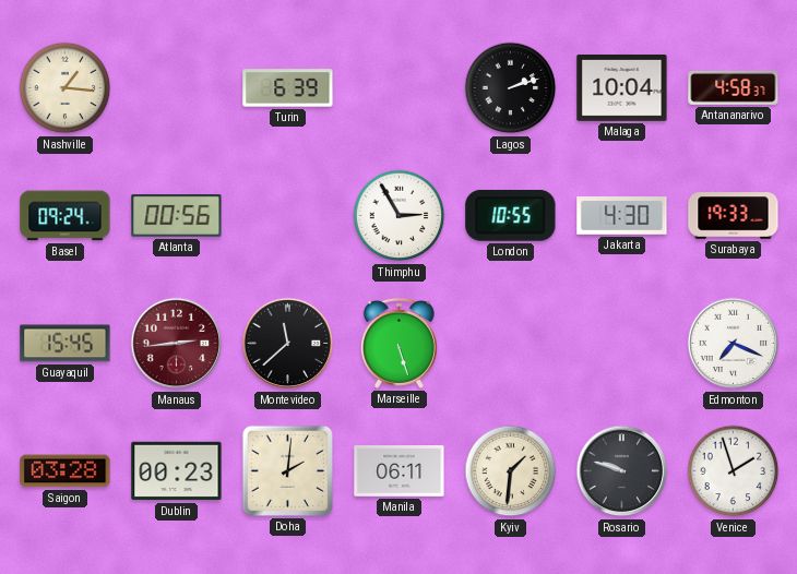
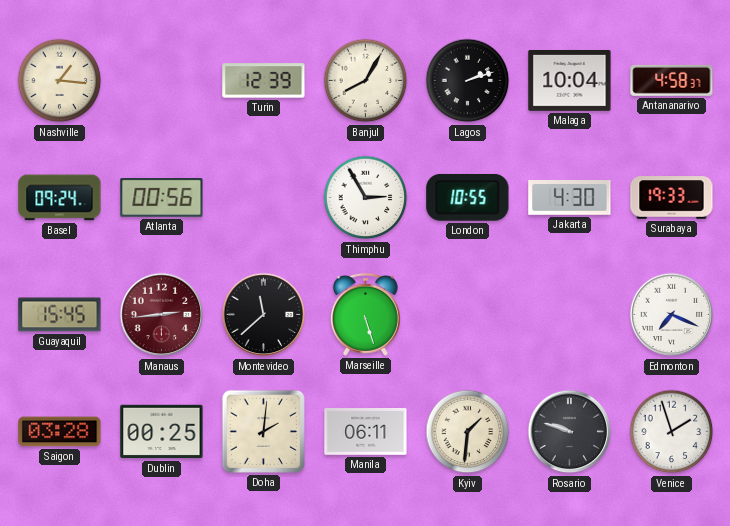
Turin: 6:39 -> 12:39
Banjul: none -> 8:05
Dublin: 00:23 -> 00:25
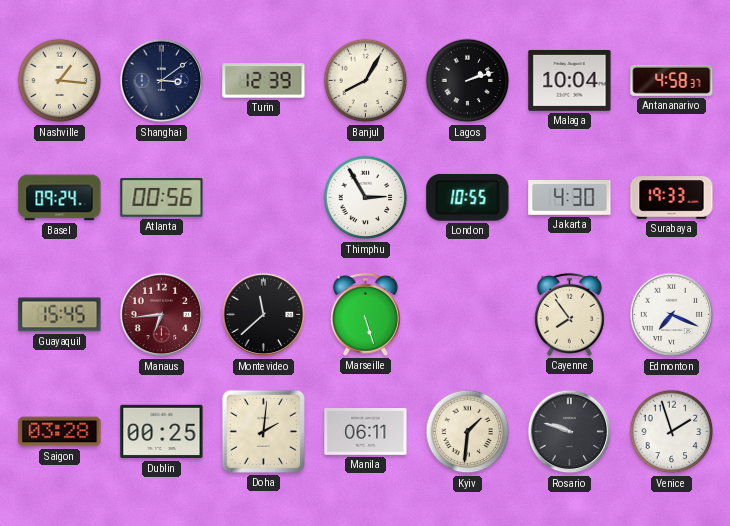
Shanghai: none -> 3:09
Manaus: 2:44 -> 6:44
Cayenne: none -> 7:54
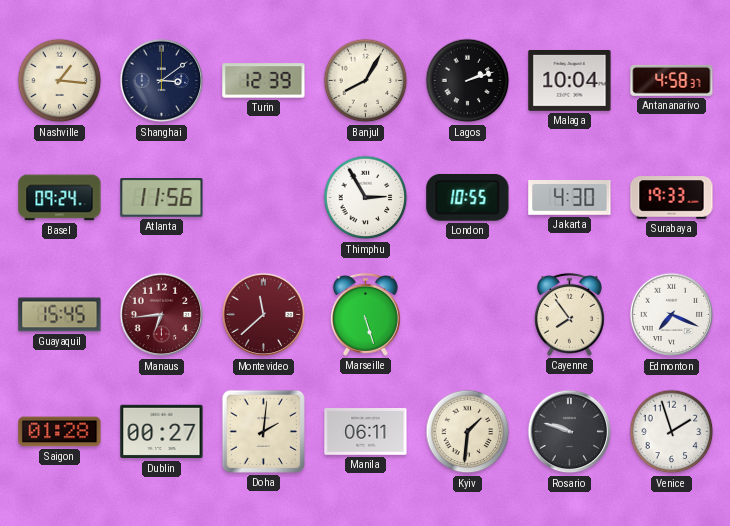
Atlanta: 00:56 -> 11:56
Montevideo dial: black -> burgundy
Saigon: 03:28 -> 01:28
Dublin: 00:25 -> 00:27
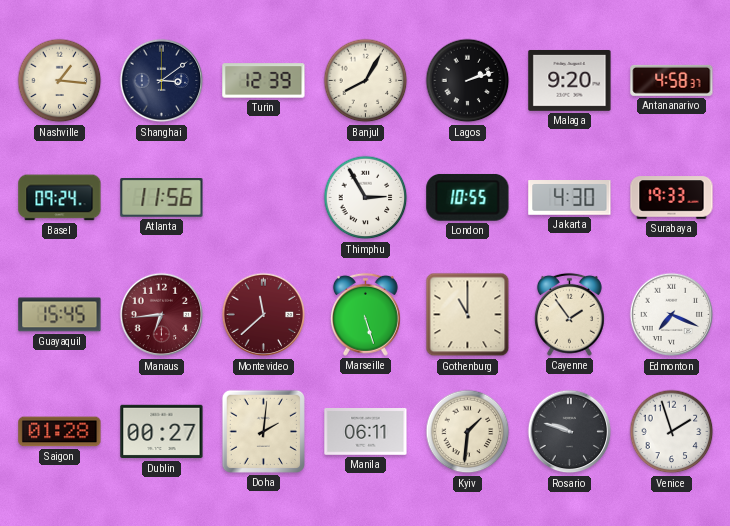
Malaga: 10:04 -> 9:20
Gothenburg: none -> 11:00
Cayenne: 7:54 -> 1:54
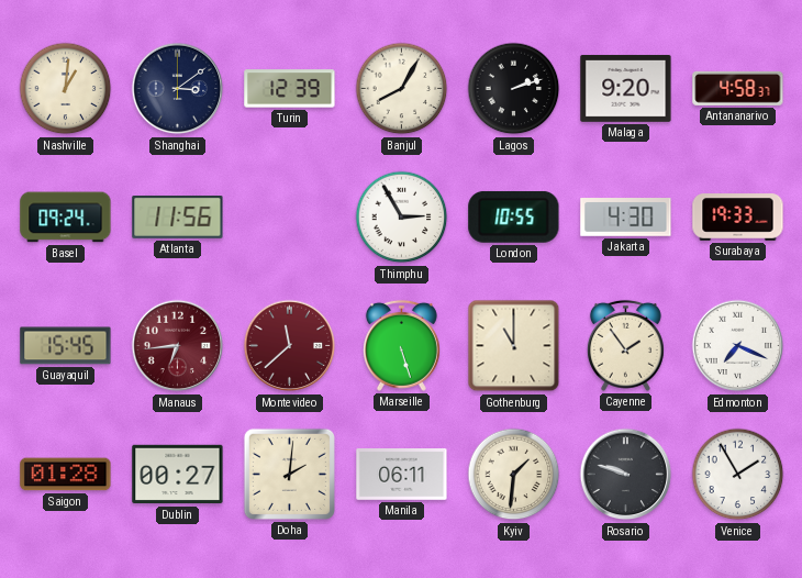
Nashville: 1:16 -> 1:01
Venice: 1:57 -> 1:55
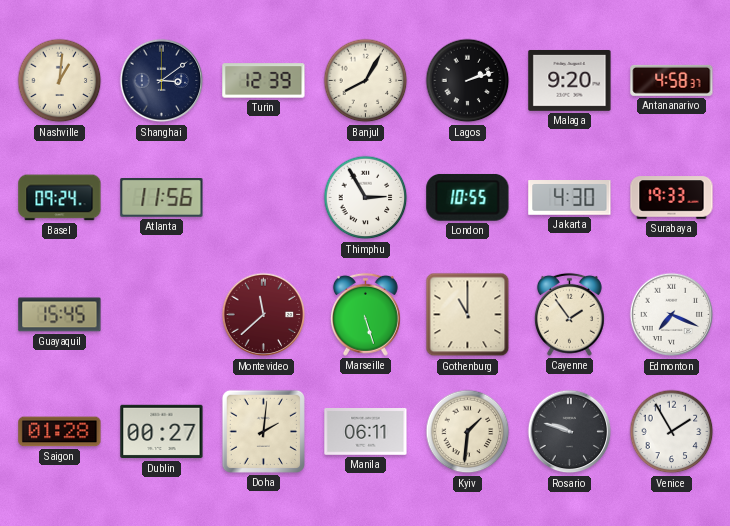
Manaus: 6:44 -> none
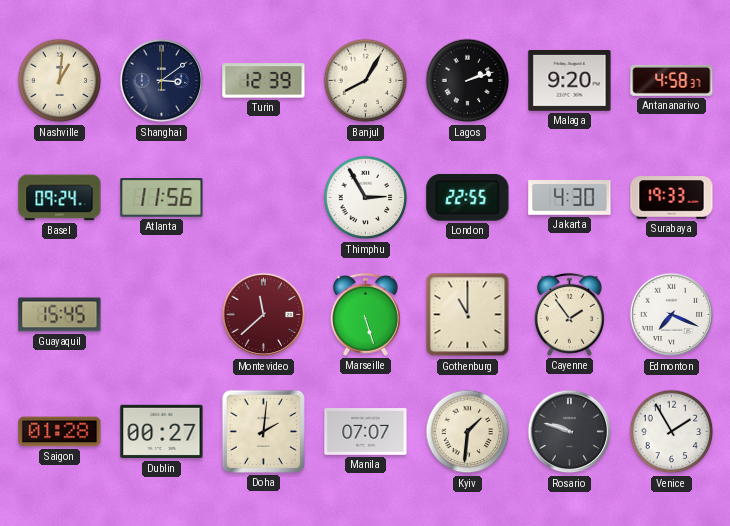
London: 10:55 -> 22:55
Manila: 06:11 -> 07:07
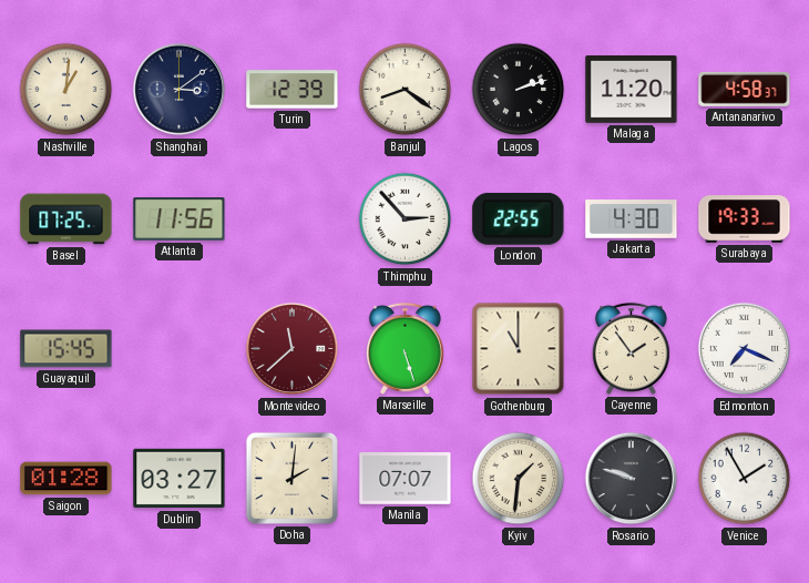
Banjul: 8:05 -> 8:21
Malaga: 9:20 -> 11:20
Basel: 09:24 -> 07:25
Thimphu: 2:55 -> 2:53
Dublin: 00:27 -> 03:27
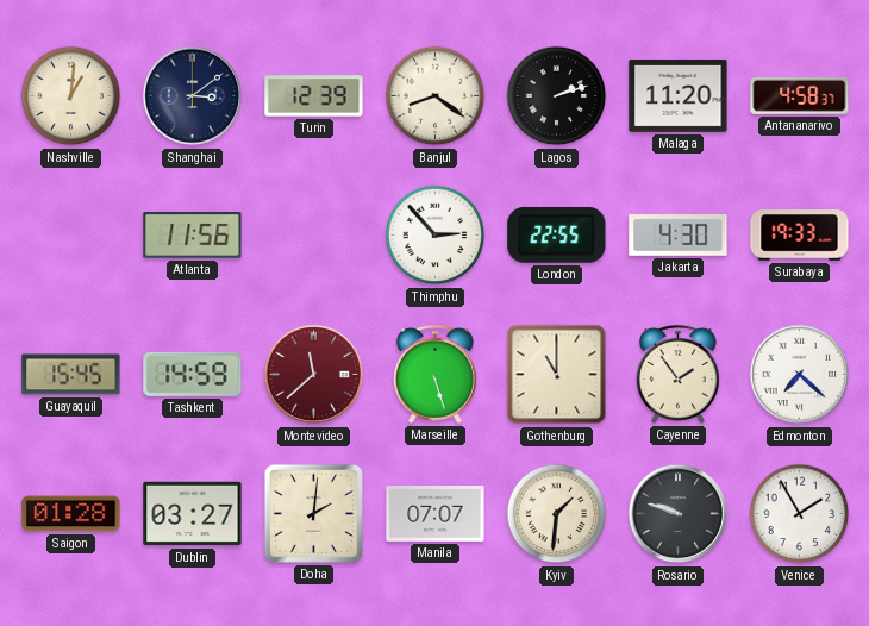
Basel: 07:25 -> none
Tashkent: none -> 14:59
Edmonton: 7:19 -> 7:22
